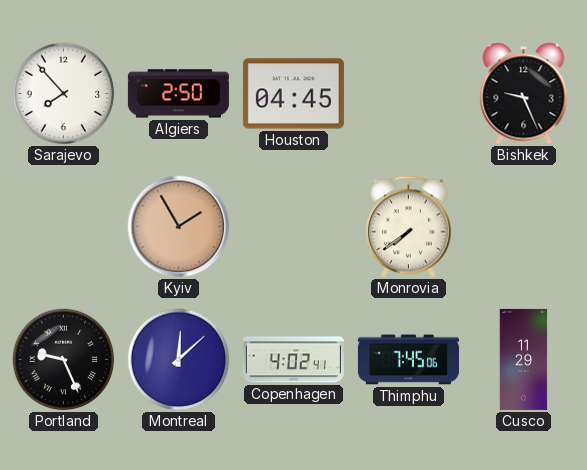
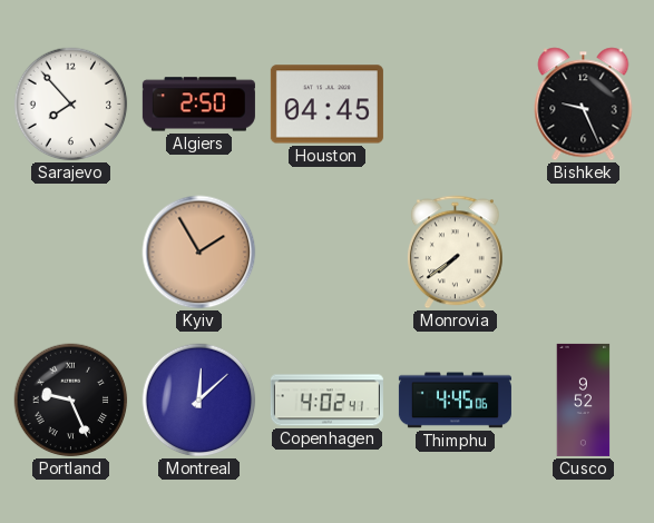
Thimphu: 7:45 -> 4:45
Cusco: 11:29 -> 9:52
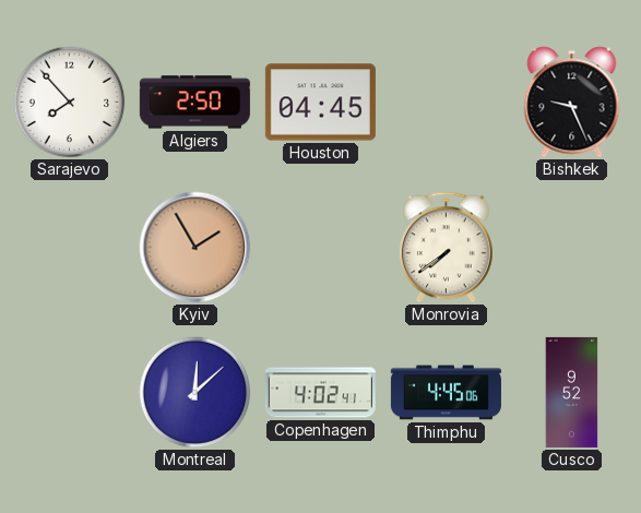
Portland: 9:26 -> none
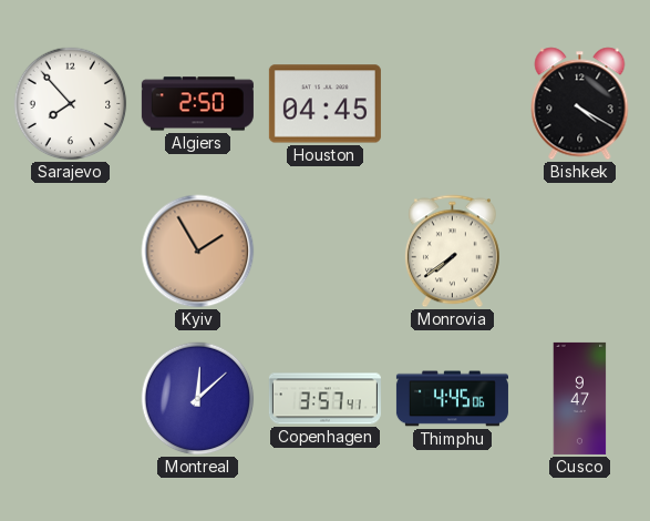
Bishkek: 9:26 -> 4:20
Copenhagen: 4:02 -> 3:57
Cusco: 9:52 -> 9:47
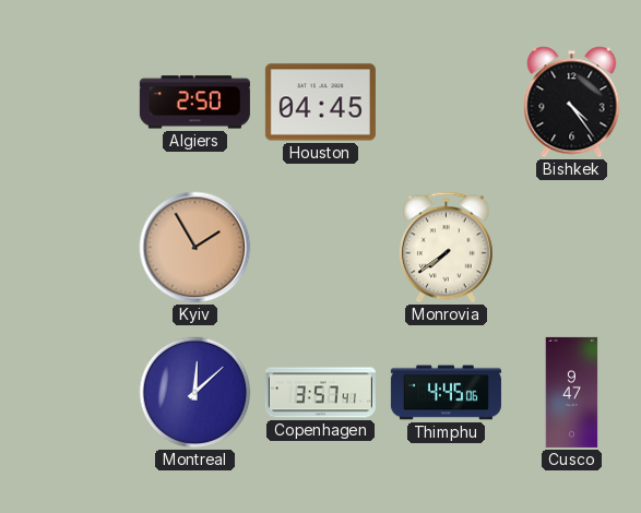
Sarajevo: 7:53 -> none
Bishkek: 4:20 -> 4:24
